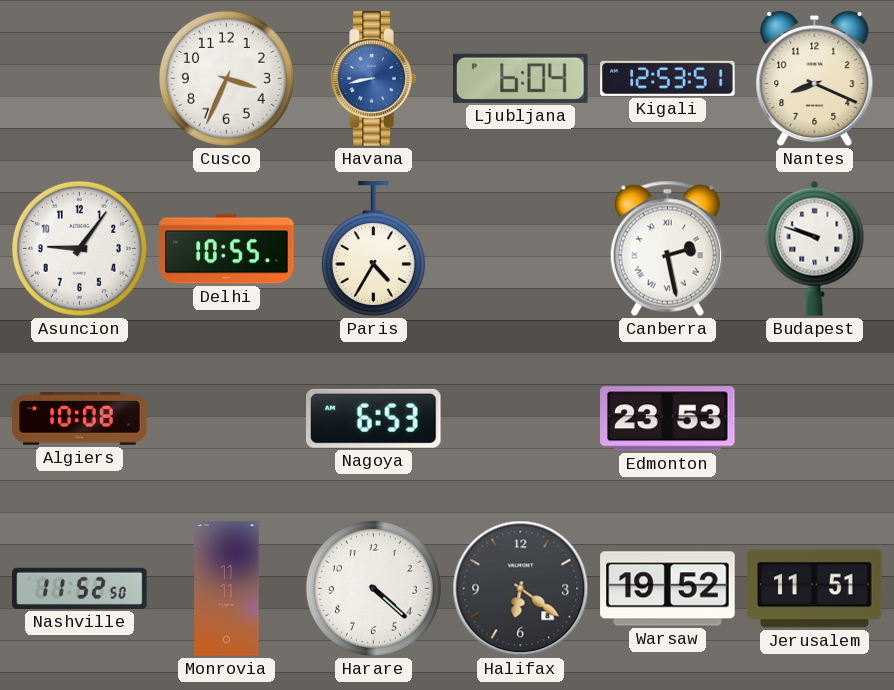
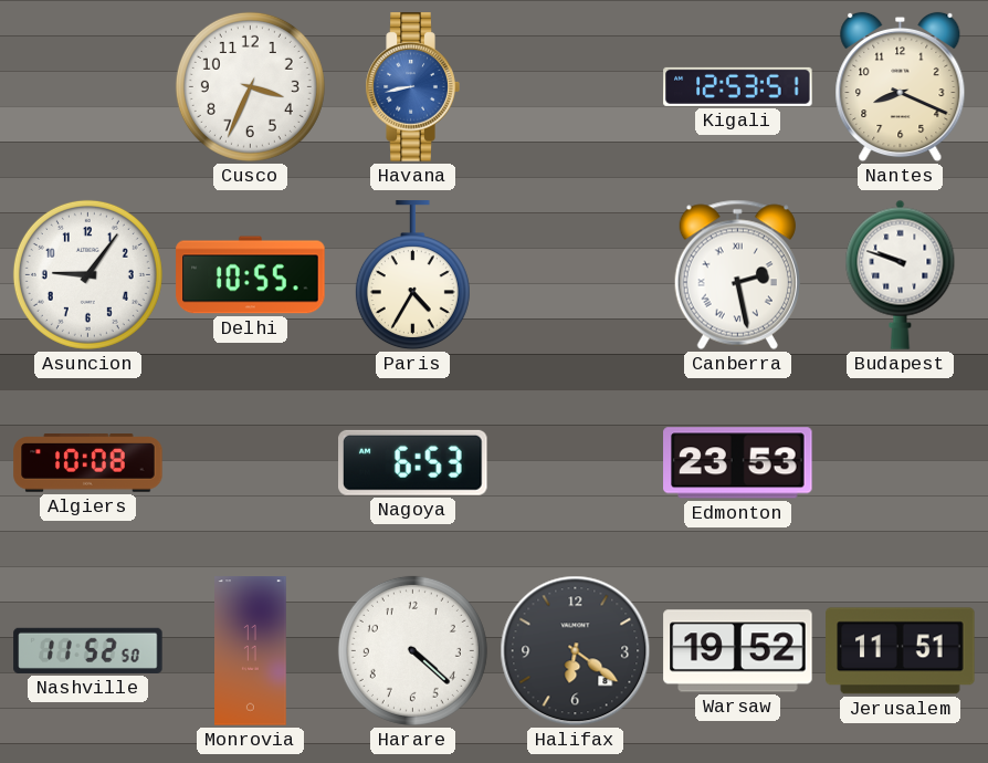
Ljubljana: 6:04 -> none
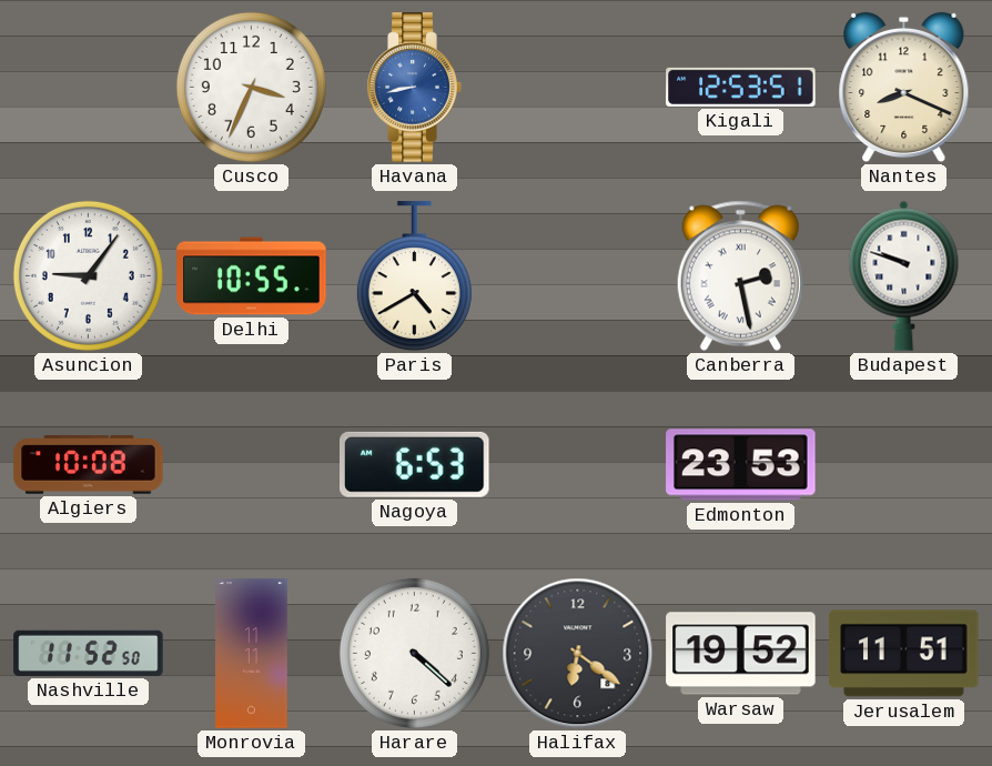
Paris: 4:35 -> 4:40
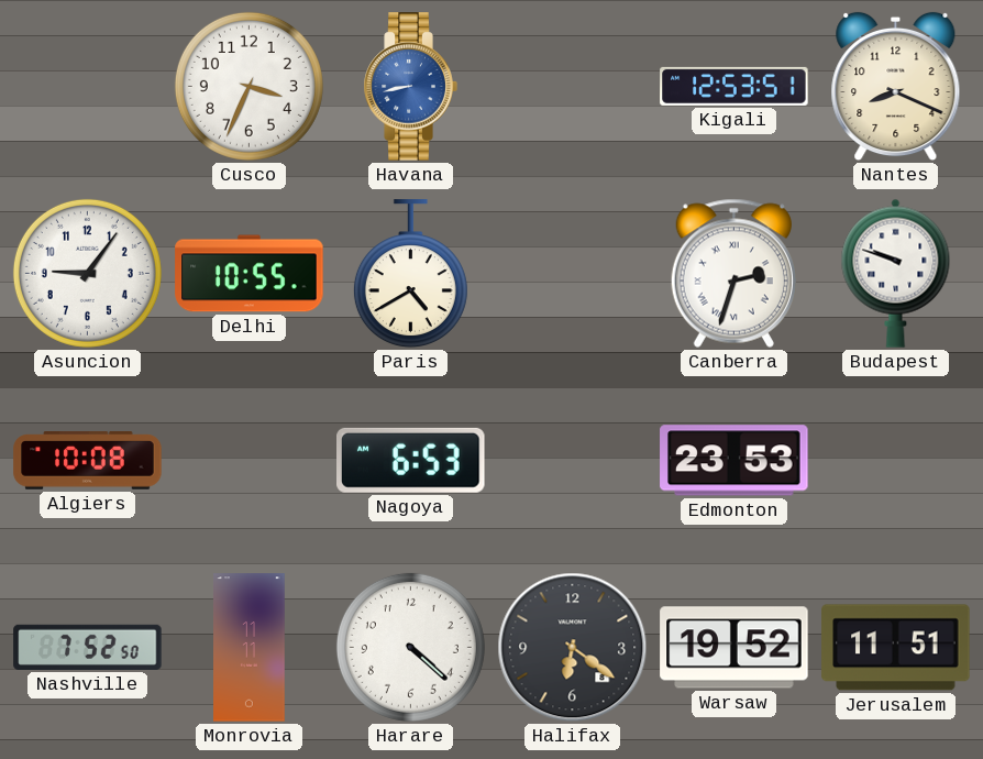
Canberra: 2:28 -> 2:33
Nashville: 11:52 -> 7:52
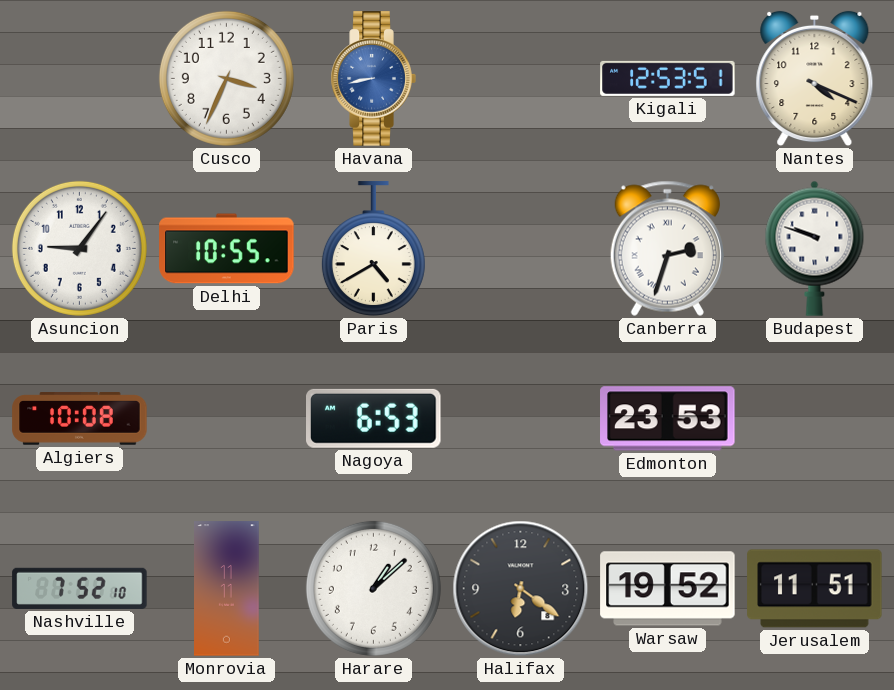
Nantes: 8:19 -> 4:19
Nashville: 7:52:50 -> 7:52:10
Harare: 4:22 -> 1:08
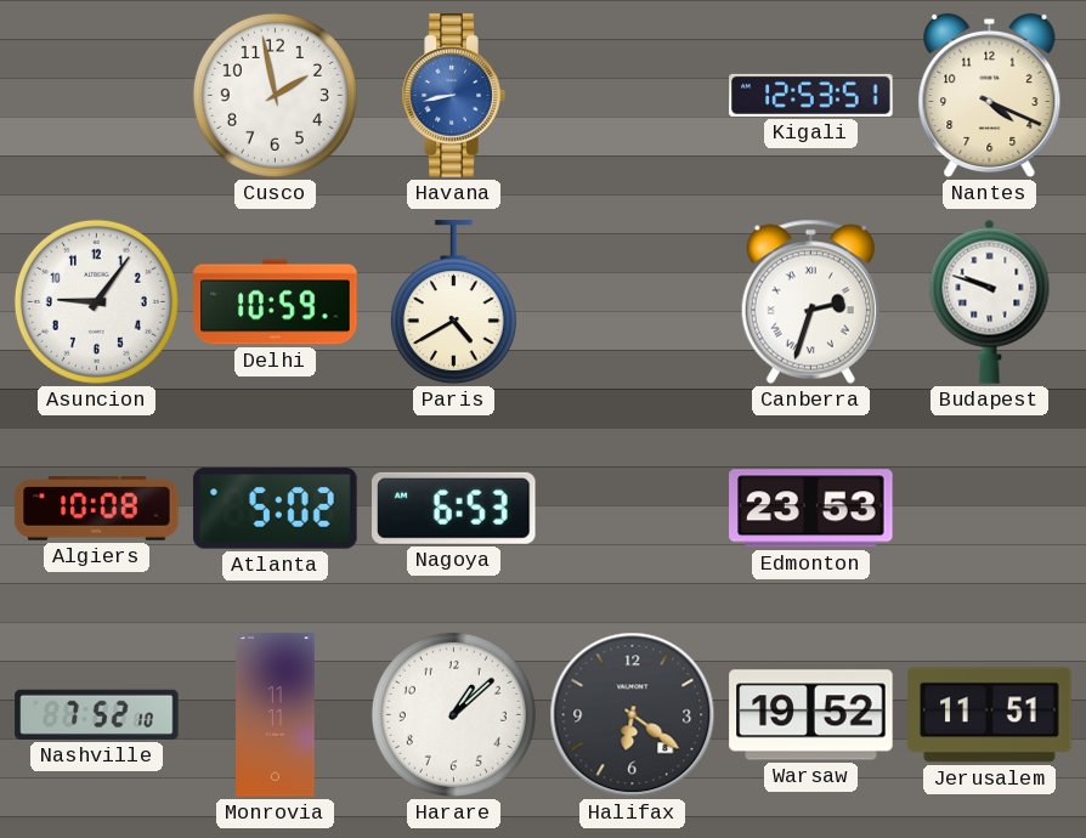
Cusco: 3:34 -> 1:58
Delhi: 10:55 -> 10:59
Atlanta: none -> 5:02
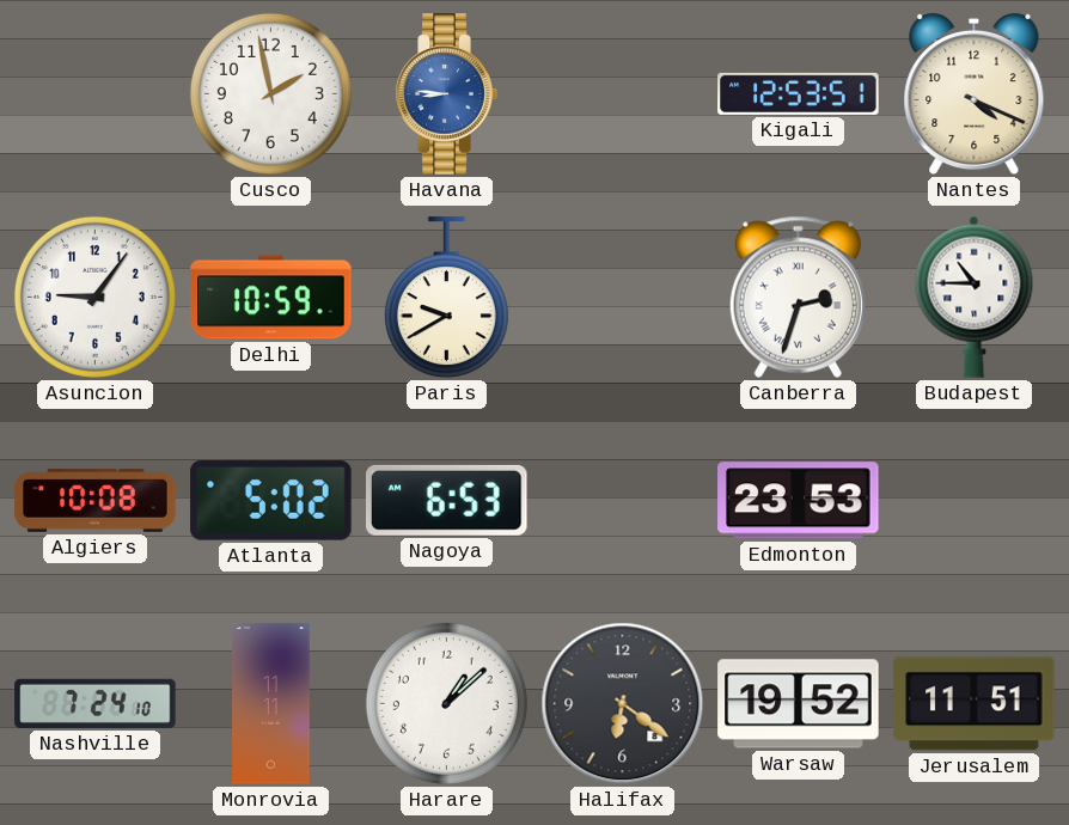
Havana: 8:43 -> 8:46
Paris: 4:40 -> 9:40
Budapest: 9:48 -> 10:45
Nashville: 7:52 -> 7:24
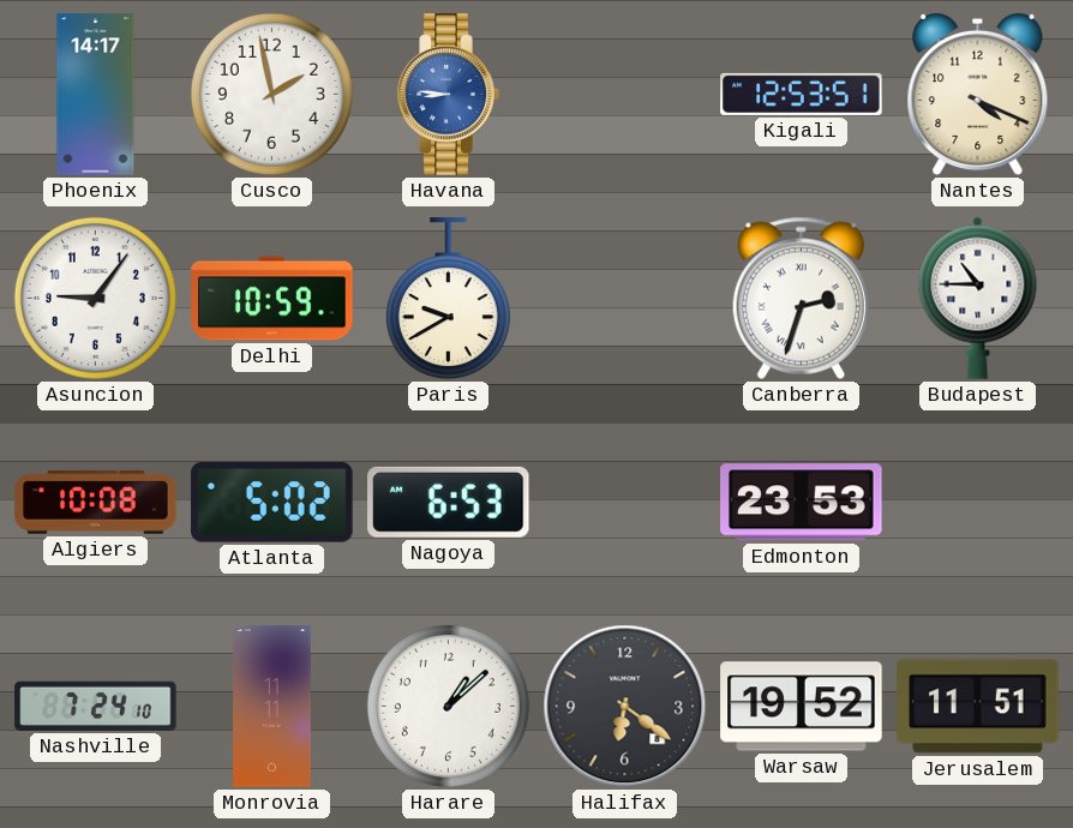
Phoenix: none -> 14:17
